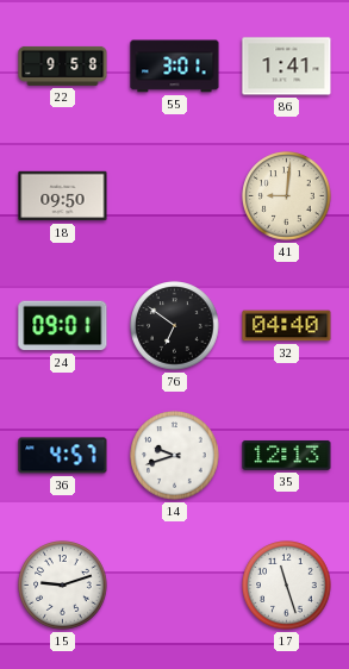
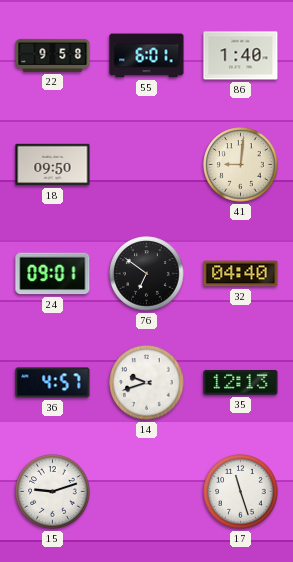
55: 3:01 -> 6:01
86: 1:41 -> 1:40
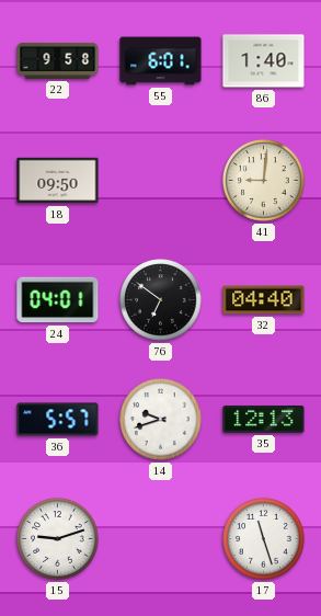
24: 09:01 -> 04:01
36: 4:57 -> 5:57
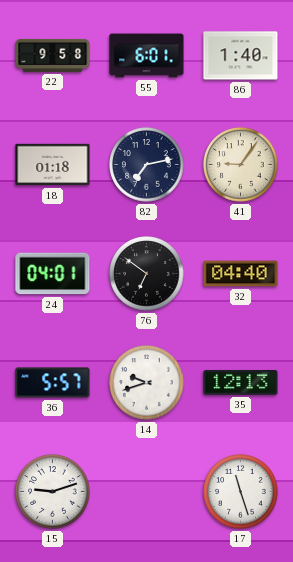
18: 09:50 -> 01:18
82: none -> 7:13
41: 9:01 -> 9:06
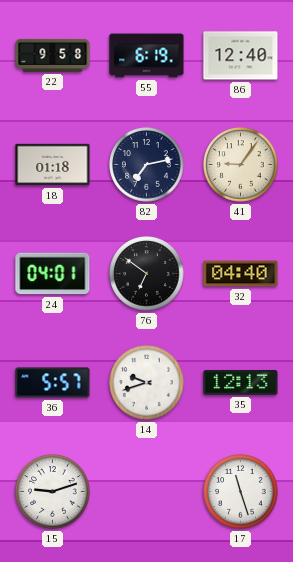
55: 6:01 -> 6:19
86: 1:40 -> 12:40
